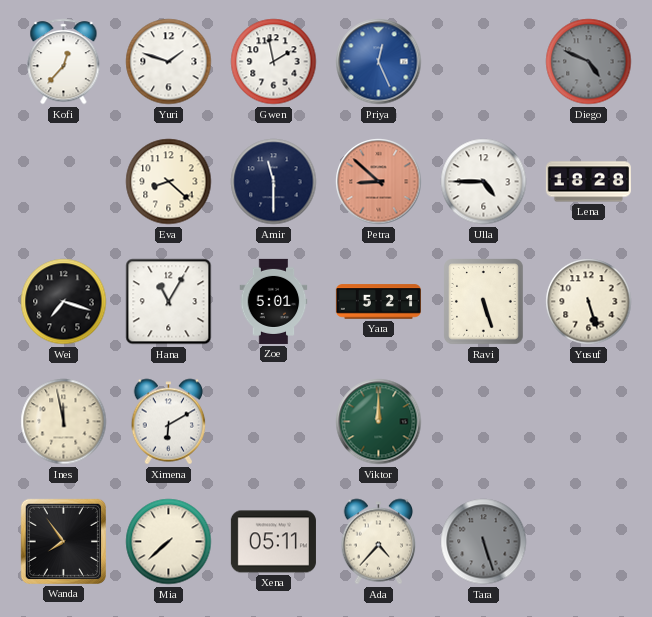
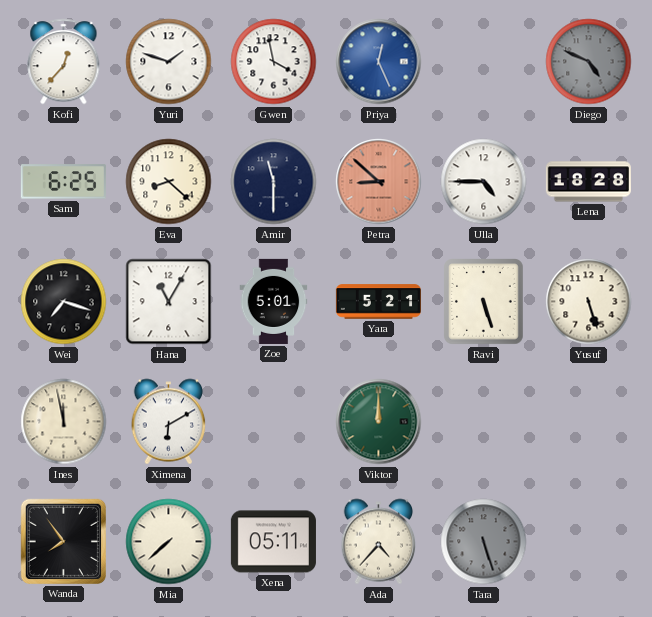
Gwen: 1:58 -> 3:58
Sam: none -> 6:25
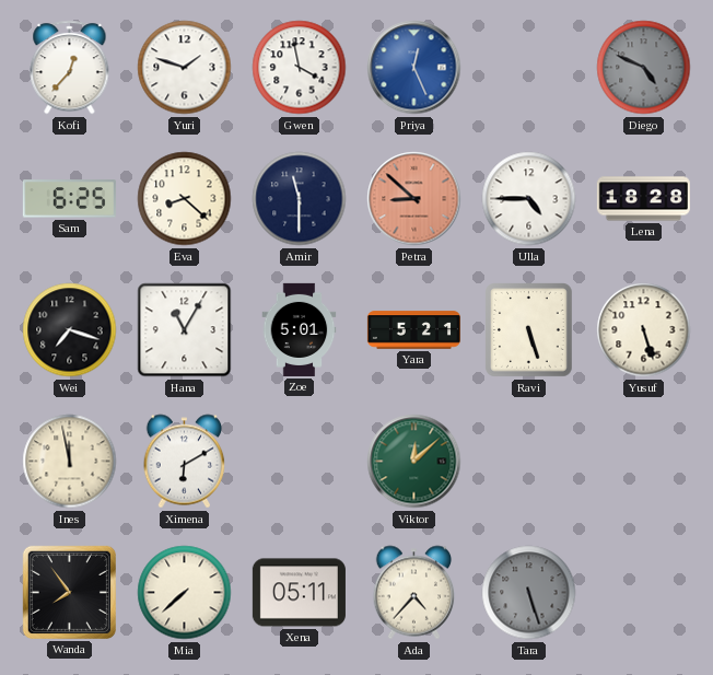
Viktor: 12:00 -> 12:08
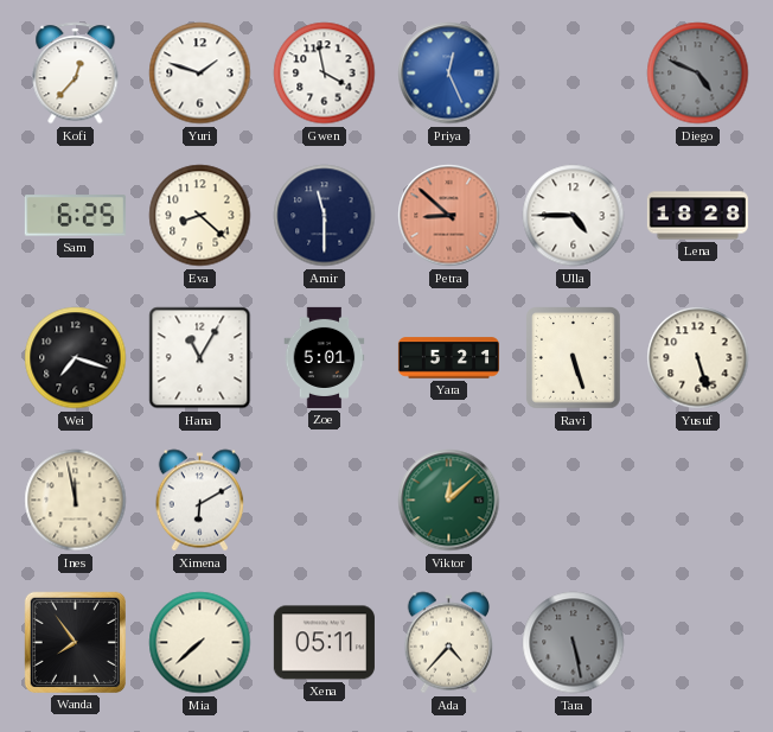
Tara: 5:27 -> 5:28
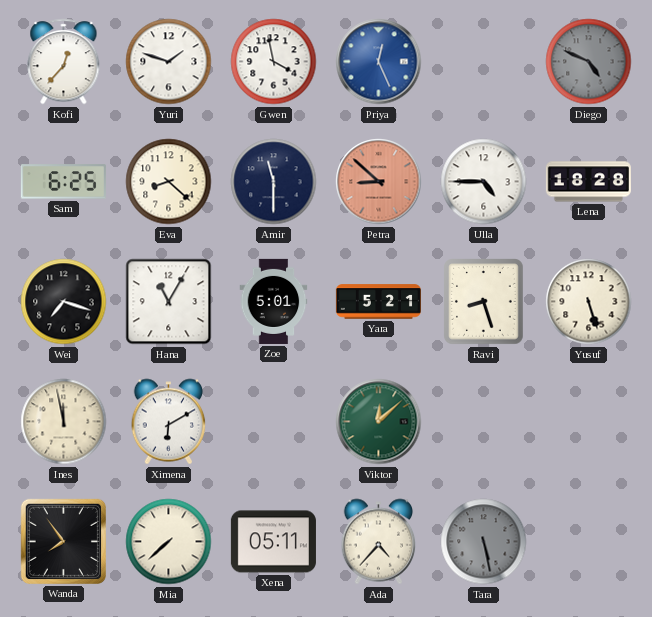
Ravi: 5:27 -> 8:27
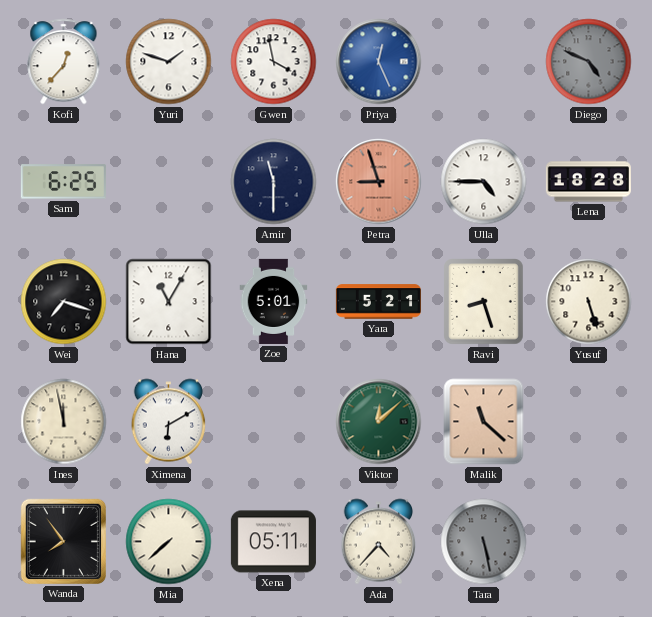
Eva: 8:22 -> none
Petra: 8:52 -> 8:57
Malik: none -> 11:22
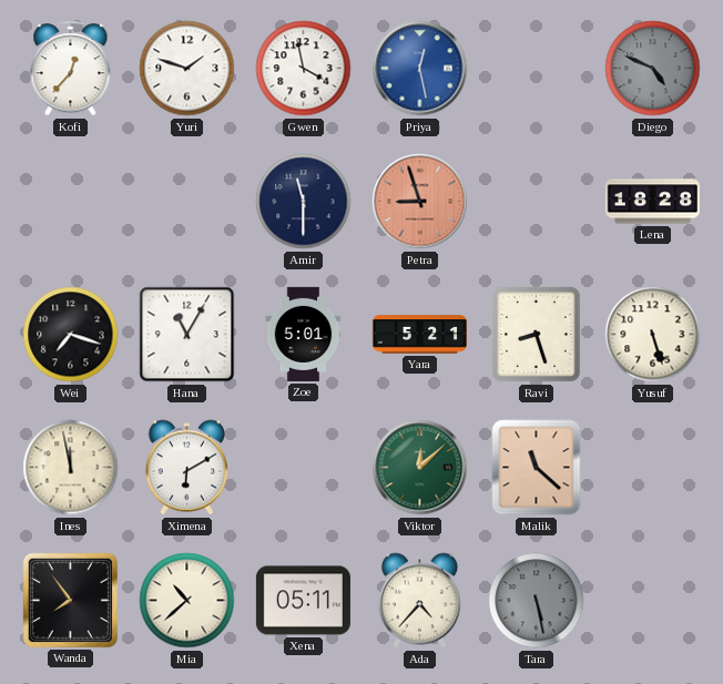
Priya: 12:26 -> 12:28
Sam: 6:25 -> none
Ulla: 4:45 -> none
Mia: 7:38 -> 10:38
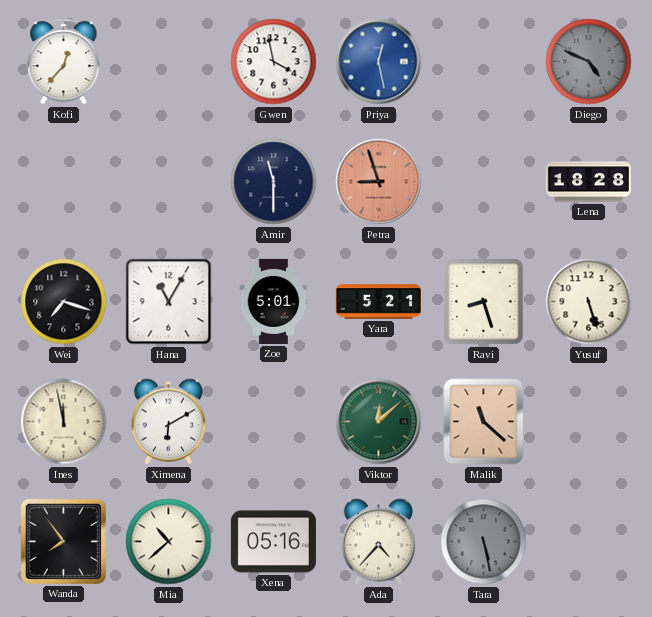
Yuri: 1:48 -> none
Xena: 05:11 -> 05:16
